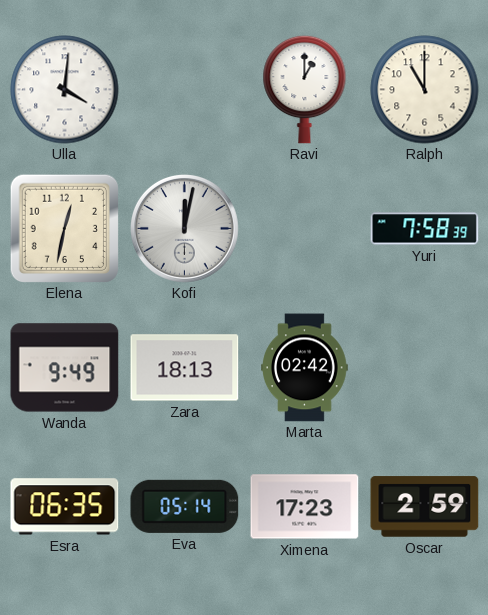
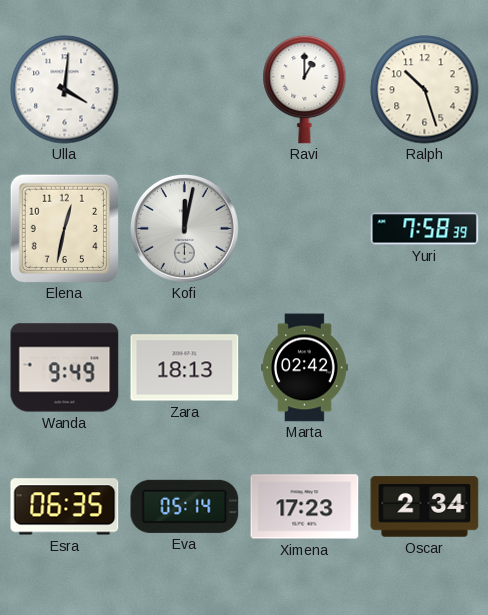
Ralph: 11:00 -> 10:27
Oscar: 2:59 -> 2:34
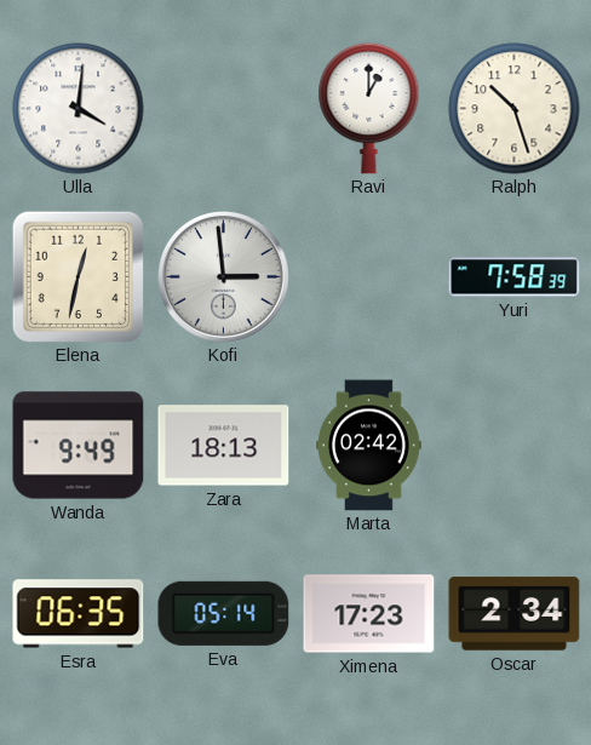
Kofi: 12:02 -> 2:59
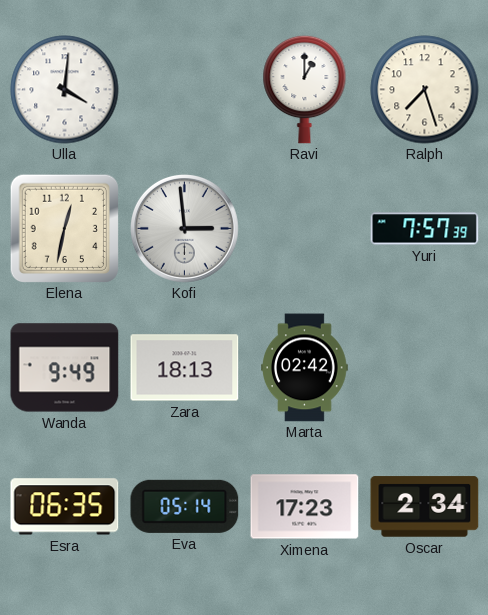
Ralph: 10:27 -> 7:27
Yuri: 7:58 -> 7:57
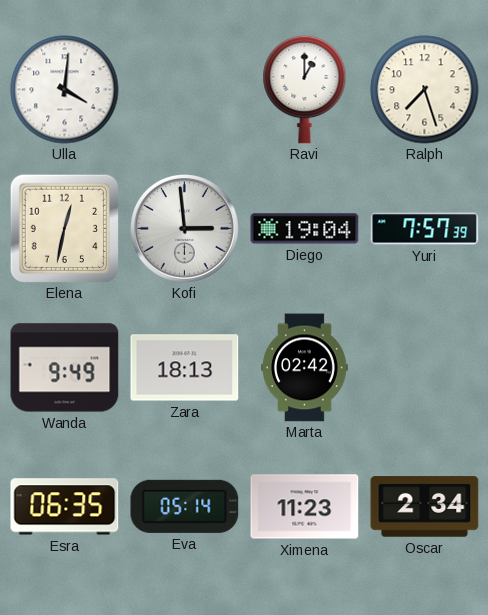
Diego: none -> 19:04
Ximena: 17:23 -> 11:23
